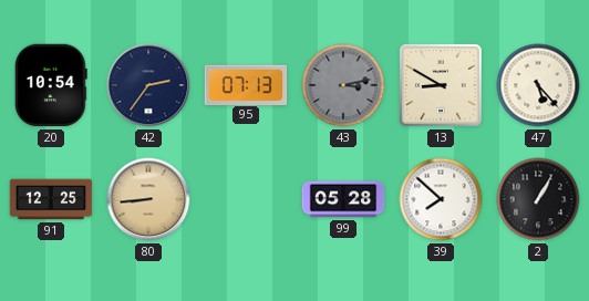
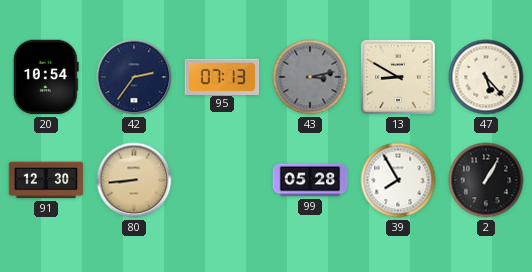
91: 12:25 -> 12:30
39: 7:52 -> 7:55
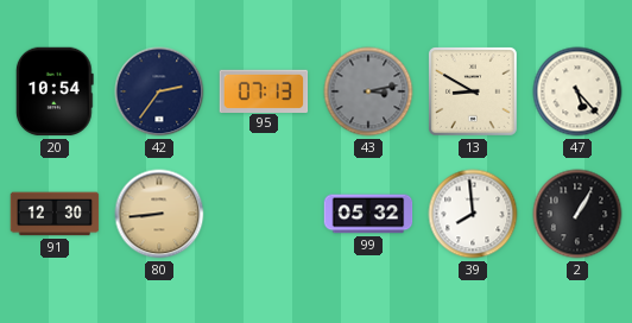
99: 05:28 -> 05:32
39: 7:55 -> 7:59
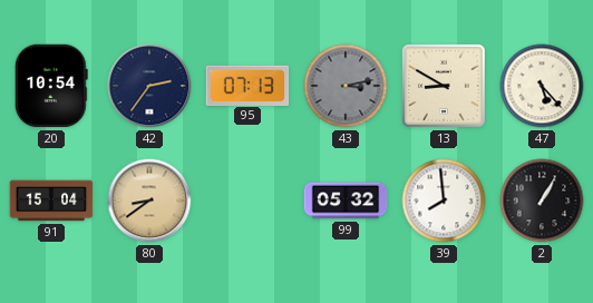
91: 12:30 -> 15:04
80: 8:44 -> 8:39
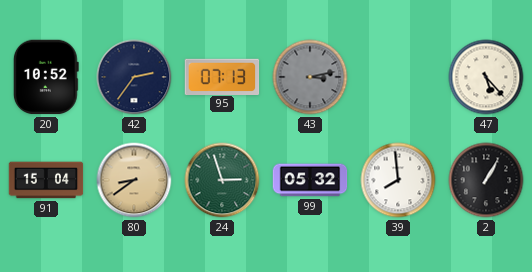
20: 10:54 -> 10:52
13: 8:50 -> none
24: none -> 2:57
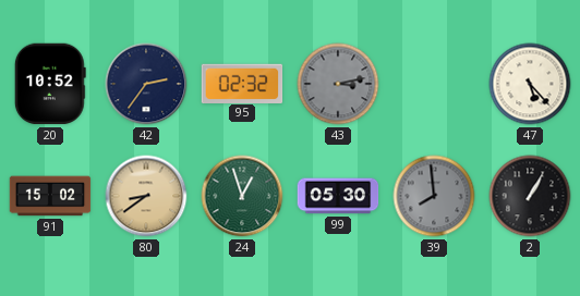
95: 07:13 -> 02:32
91: 15:04 -> 15:02
24: 2:57 -> 12:57
99: 05:32 -> 05:30
39 dial: white -> grey
